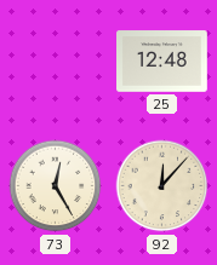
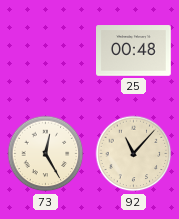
25: 12:48 -> 00:48
92: 12:07 -> 11:07
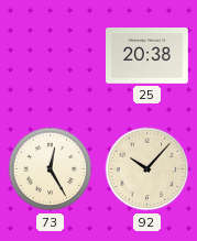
25: 00:48 -> 20:38
92: 11:07 -> 10:07
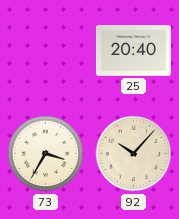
25: 20:38 -> 20:40
73: 12:25 -> 3:35
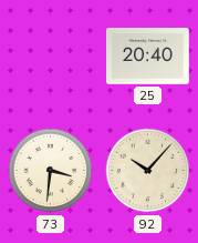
73: 3:35 -> 3:31
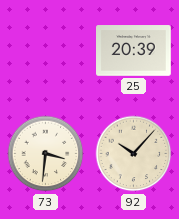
25: 20:40 -> 20:39
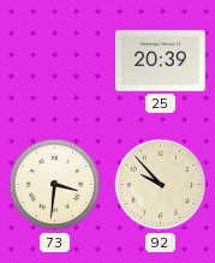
92: 10:07 -> 9:53
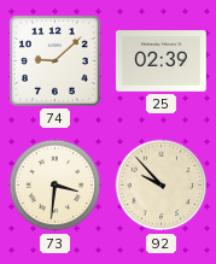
74: none -> 9:08
25: 20:39 -> 02:39
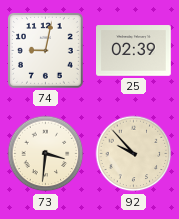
74: 9:08 -> 9:02
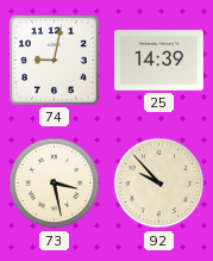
25: 02:39 -> 14:39
73: 3:31 -> 3:28
